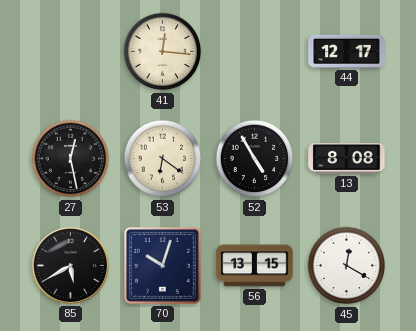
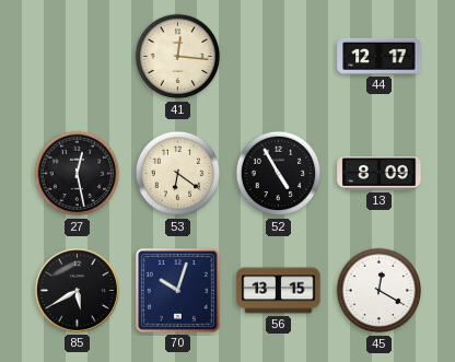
13: 8:08 -> 8:09
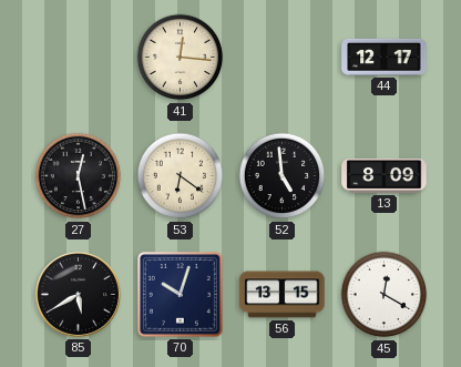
52: 4:55 -> 4:59
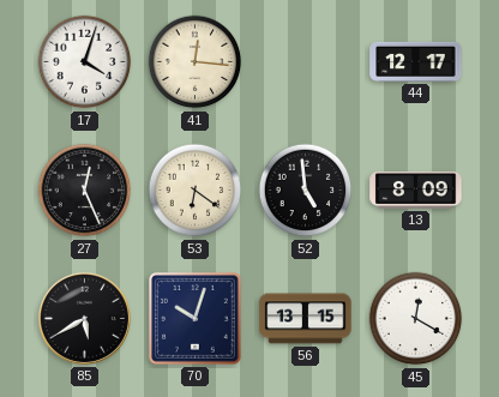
17: none -> 4:03
27: 12:28 -> 12:26
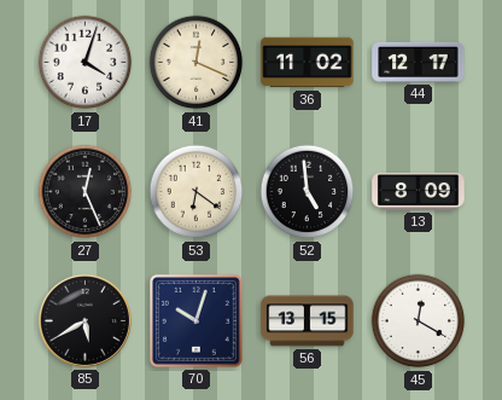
41: 12:16 -> 12:19
36: none -> 11:02
